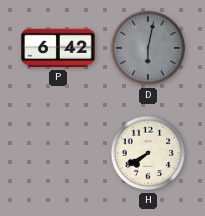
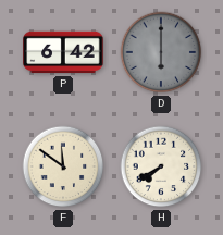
D: 6:02 -> 6:00
F: none -> 11:51
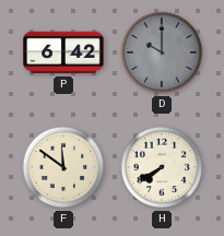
D: 6:00 -> 10:00
